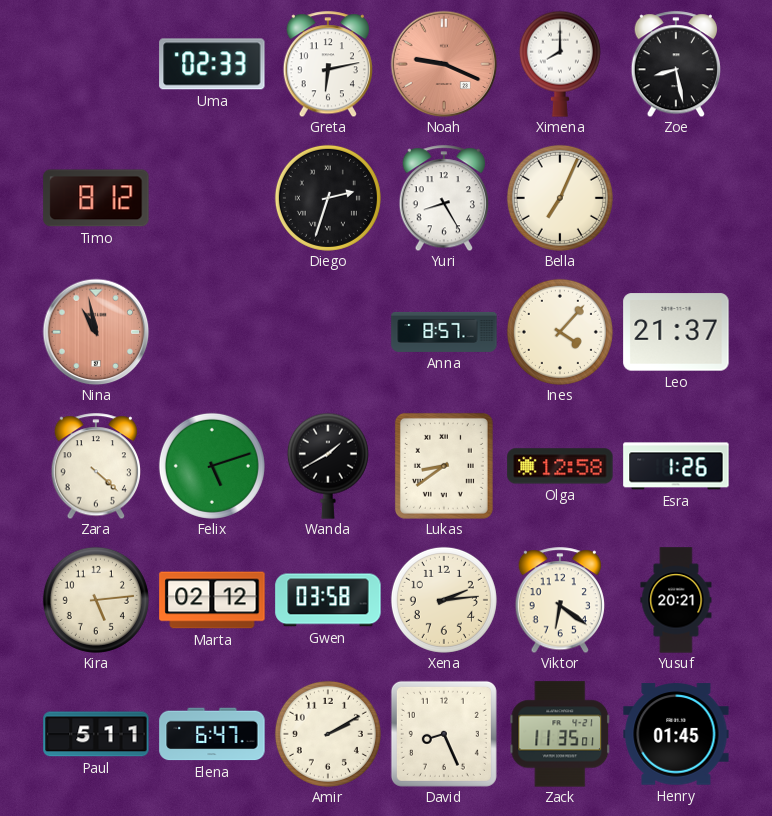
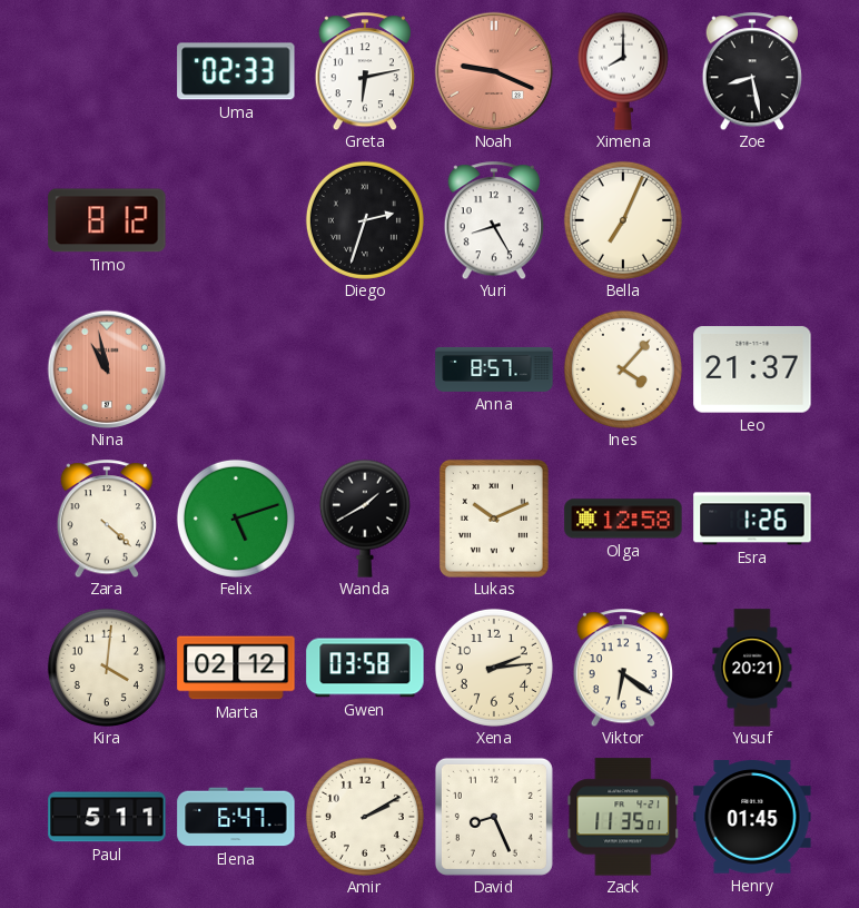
Lukas: 8:39 -> 10:11
Kira: 5:14 -> 4:01
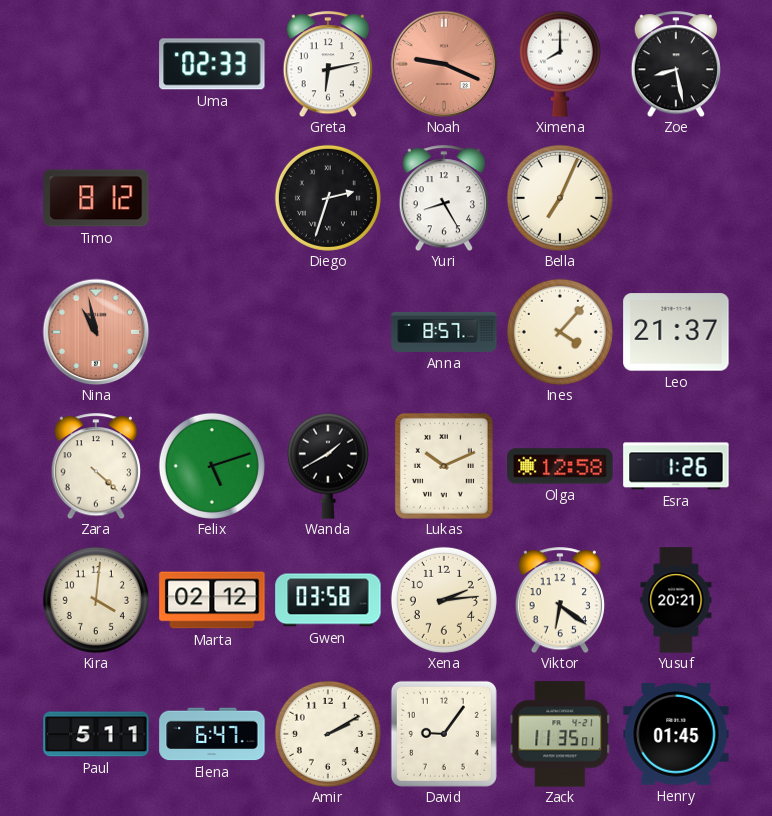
David: 8:26 -> 9:06
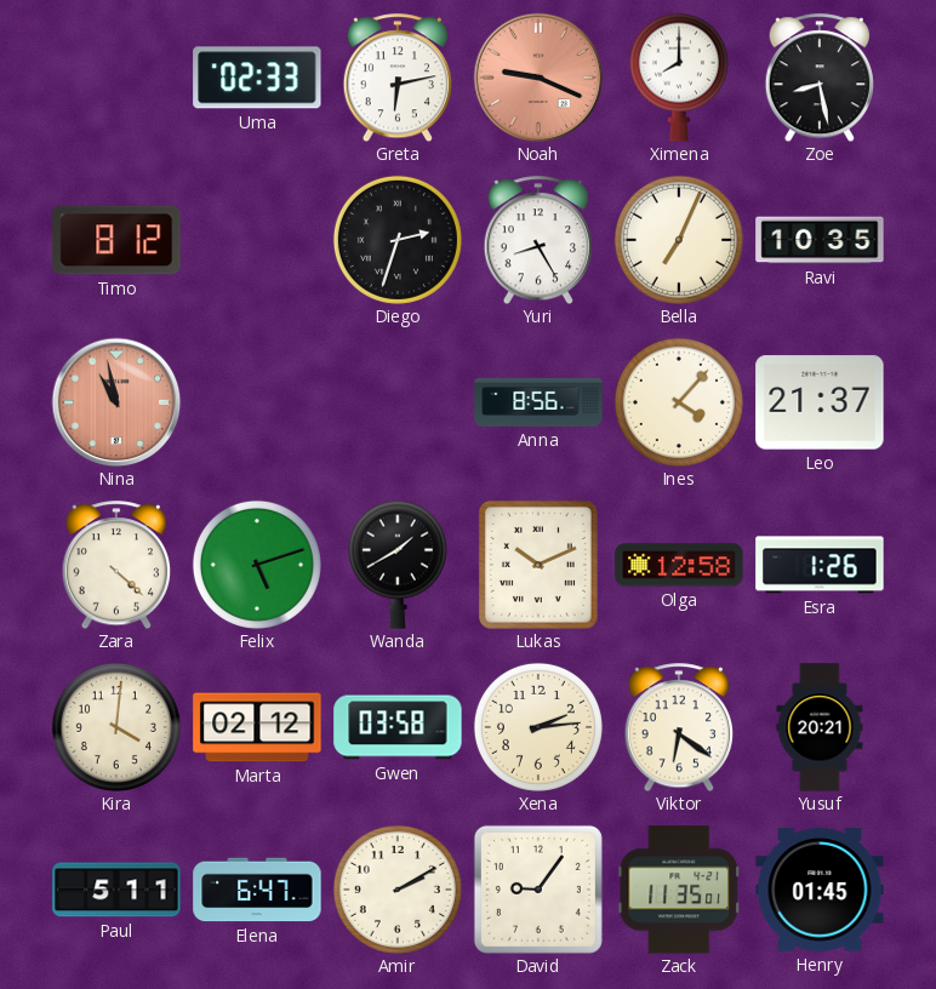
Ravi: none -> 10:35
Anna: 8:57 -> 8:56
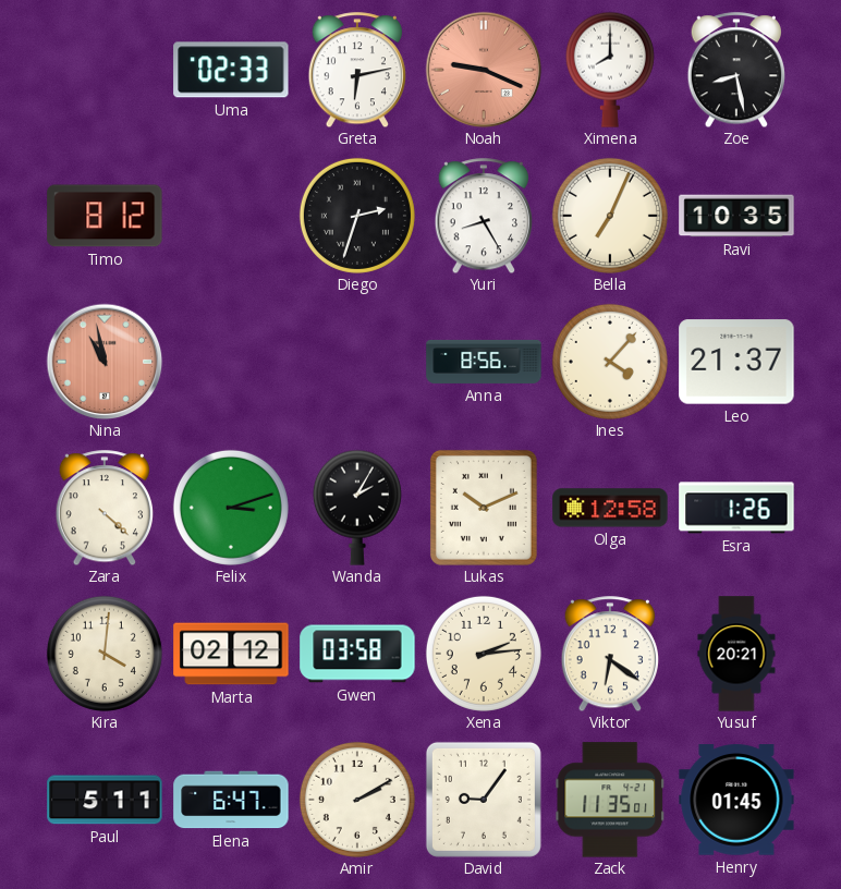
Felix: 5:12 -> 3:12
Wanda: 1:40 -> 2:05
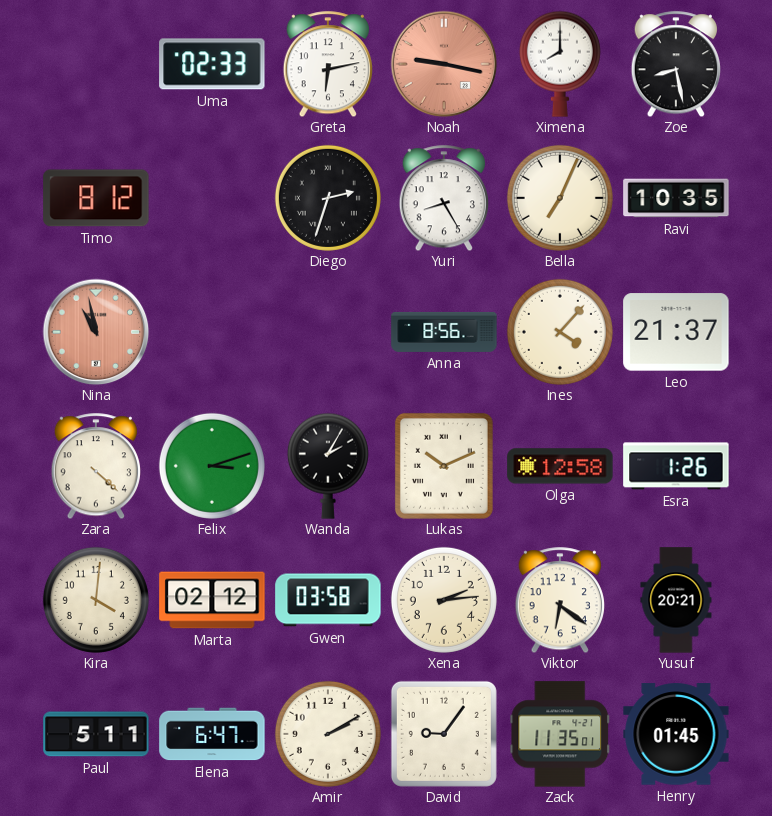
Noah: 9:19 -> 9:17
